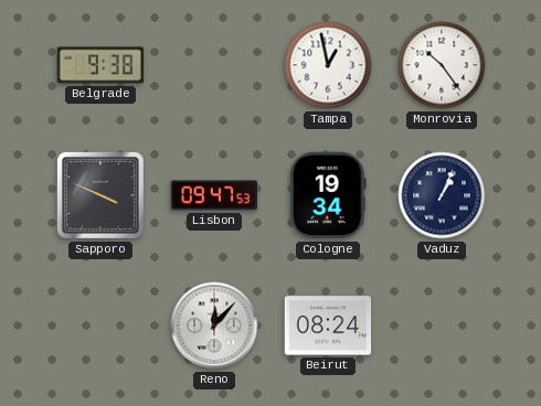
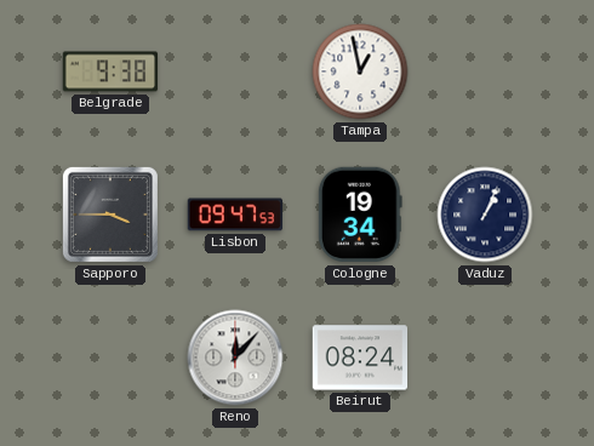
Monrovia: 10:24 -> none
Sapporo: 3:49 -> 3:45
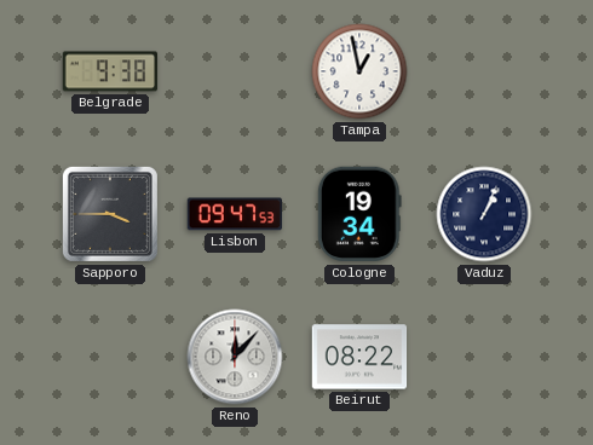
Beirut: 08:24 -> 08:22
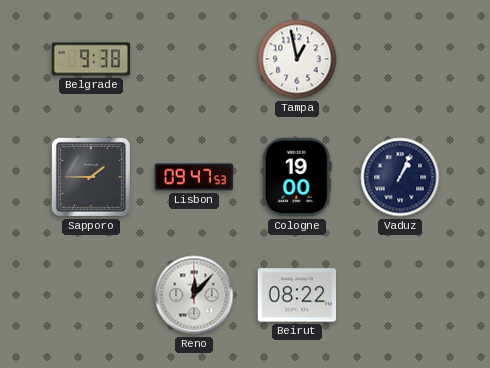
Sapporo: 3:45 -> 1:45
Cologne: 19:34 -> 19:00
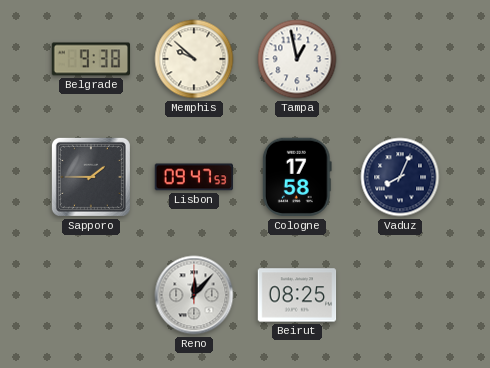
Memphis: none -> 9:52
Cologne: 19:00 -> 17:58
Vaduz: 1:04 -> 8:04
Beirut: 08:22 -> 08:25
